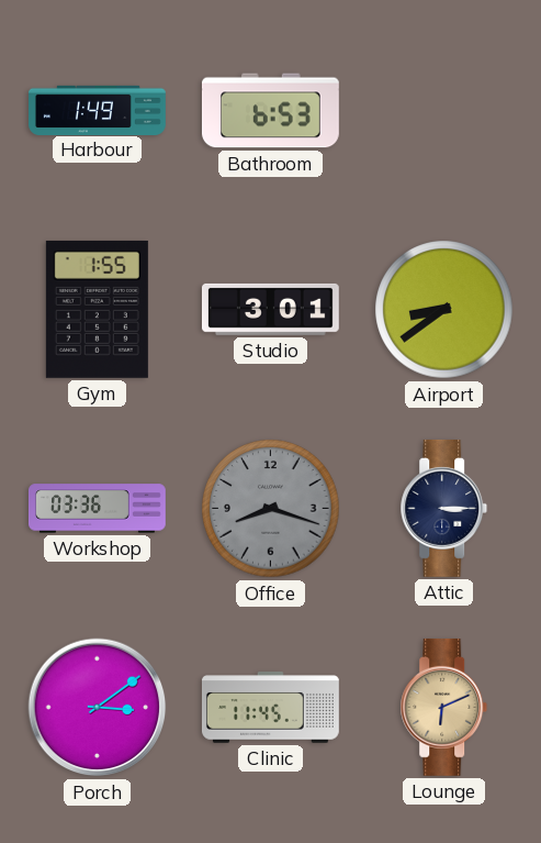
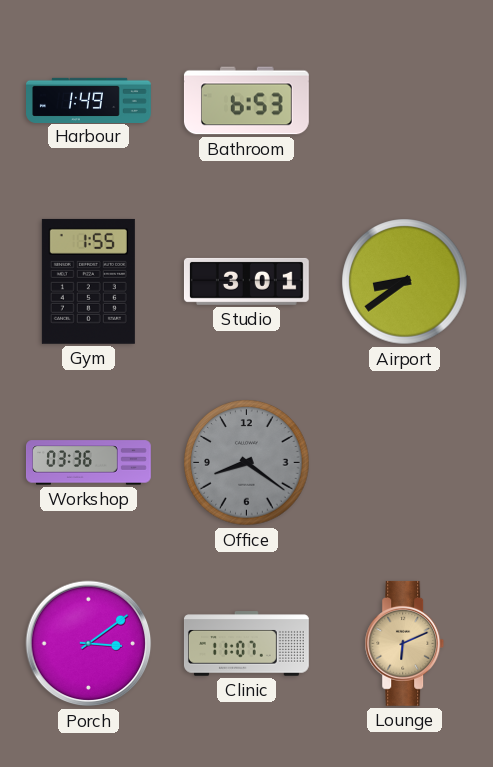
Office: 8:18 -> 8:21
Attic: 3:15 -> none
Clinic: 11:45 -> 11:07
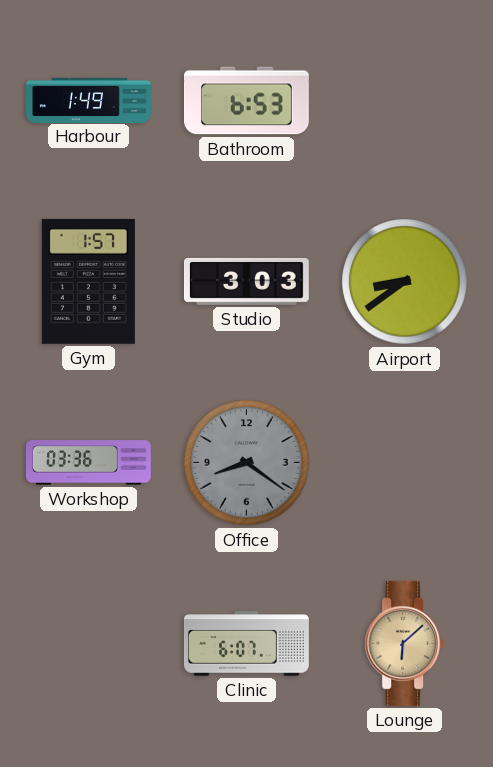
Gym: 1:55 -> 1:57
Studio: 3:01 -> 3:03
Porch: 3:09 -> none
Clinic: 11:07 -> 6:07
Lounge: 6:11 -> 6:08
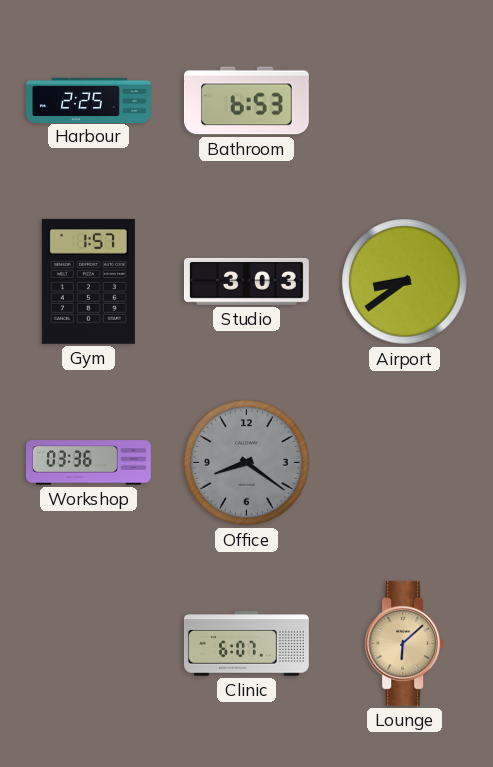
Harbour: 1:49 -> 2:25
